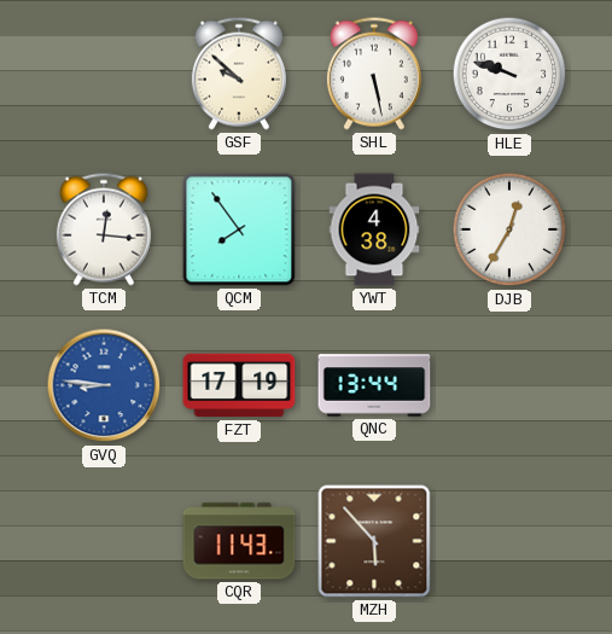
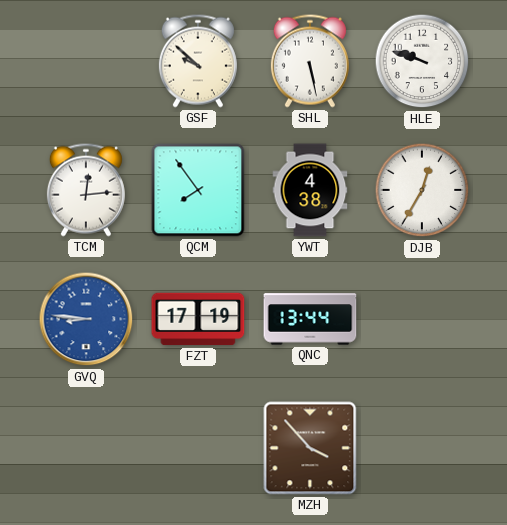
TCM: 12:16 -> 12:14
CQR: 11:43 -> none
MZH: 5:53 -> 3:53
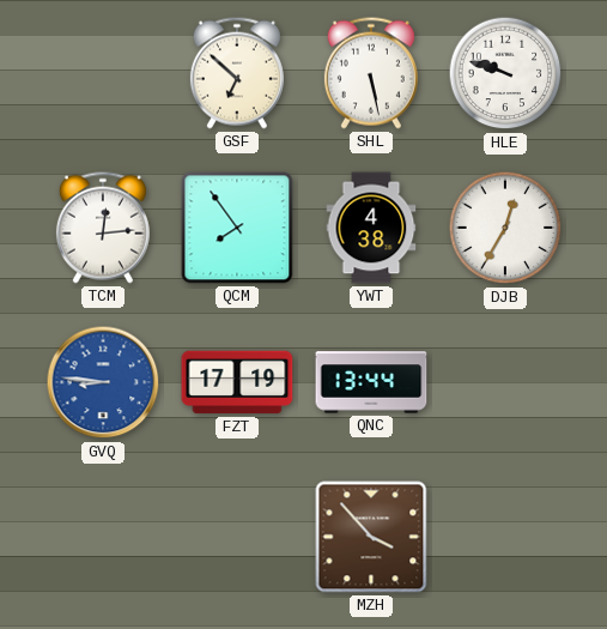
GSF: 9:52 -> 6:52
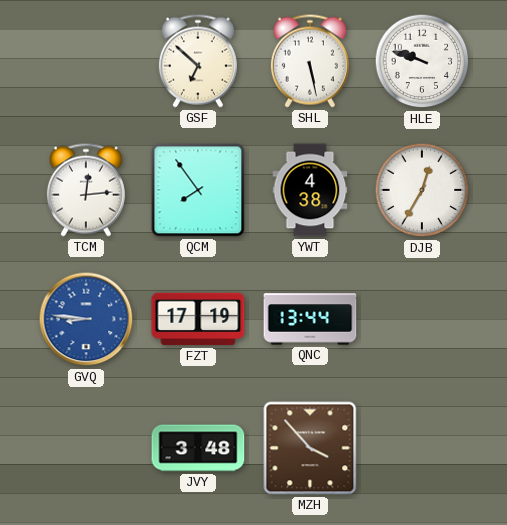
JVY: none -> 3:48
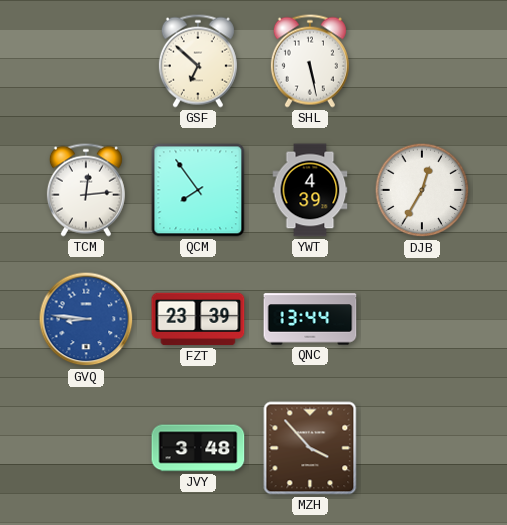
HLE: 9:48 -> none
YWT: 4:38 -> 4:39
FZT: 17:19 -> 23:39
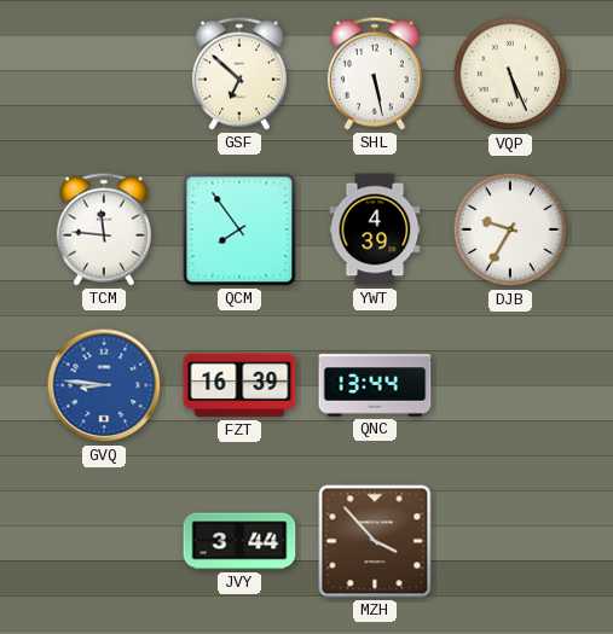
VQP: none -> 5:26
TCM: 12:14 -> 11:46
DJB: 12:35 -> 9:35
FZT: 23:39 -> 16:39
JVY: 3:48 -> 3:44
